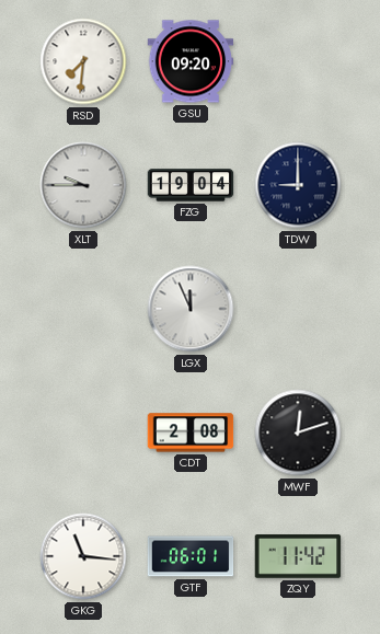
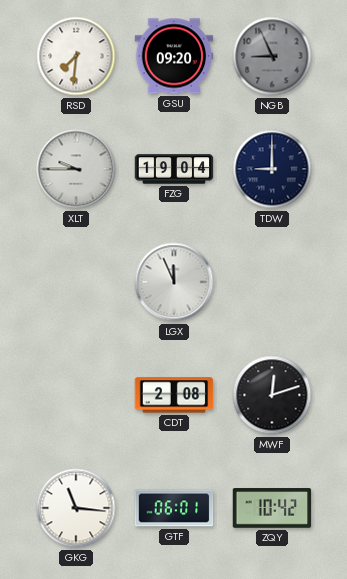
NGB: none -> 8:56
ZQY: 11:42 -> 10:42
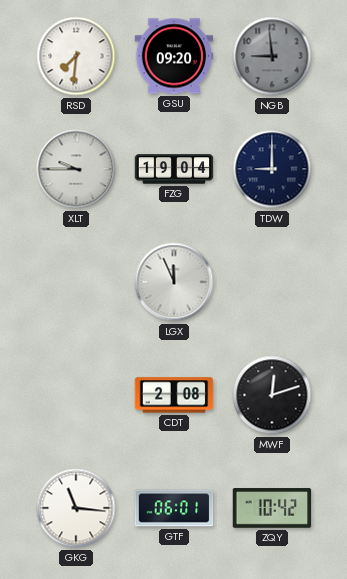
NGB: 8:56 -> 8:59
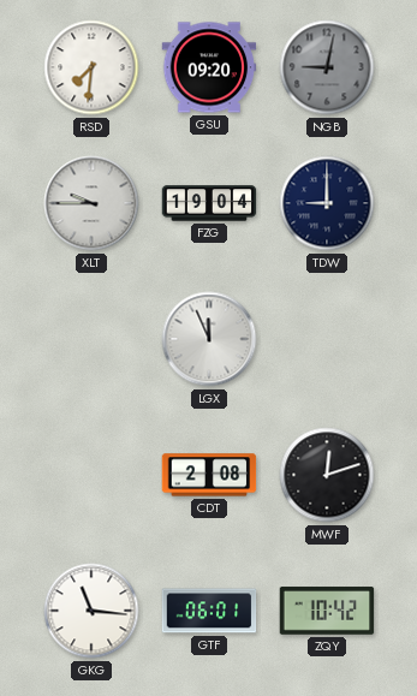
NGB: 8:59 -> 9:02
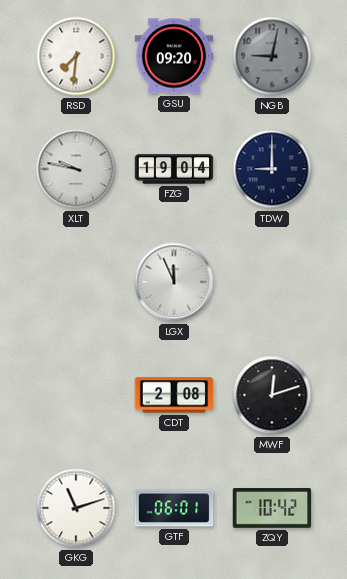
XLT: 9:45 -> 9:47
GKG: 11:16 -> 11:12
